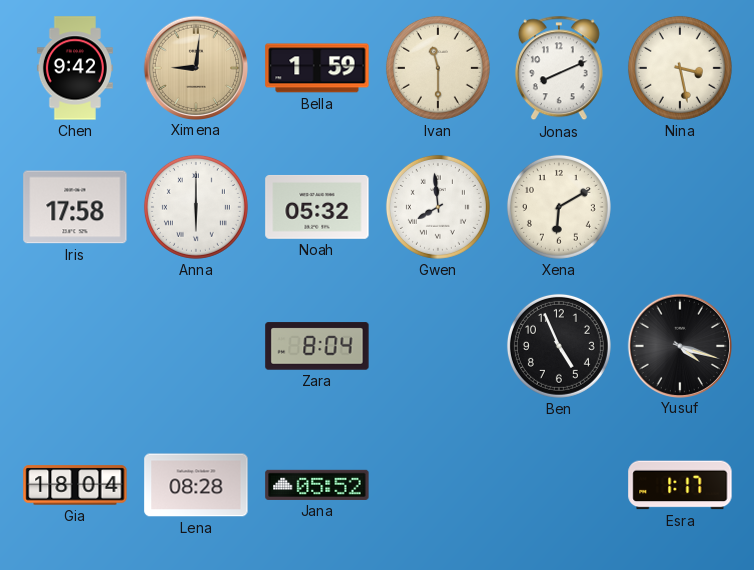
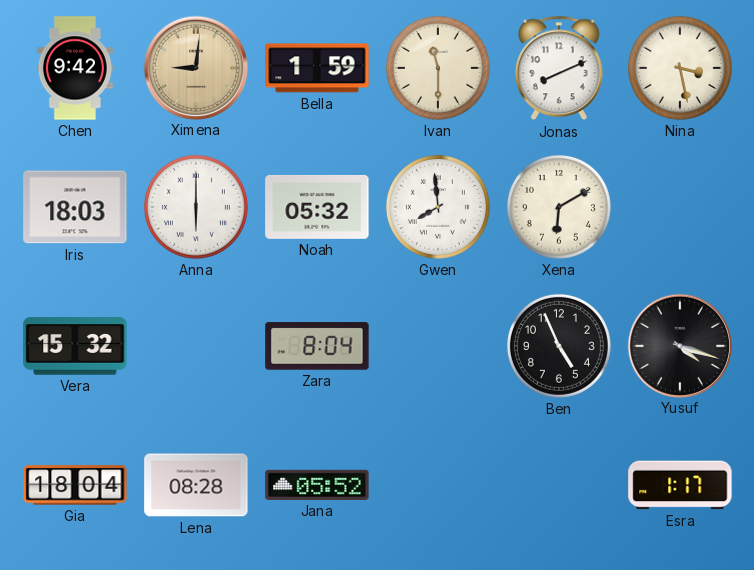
Iris: 17:58 -> 18:03
Vera: none -> 15:32
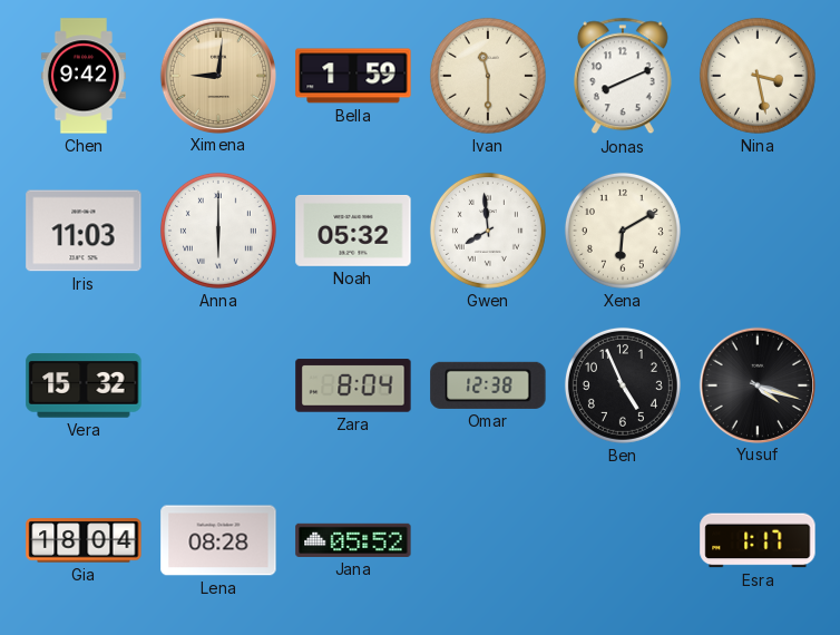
Iris: 18:03 -> 11:03
Omar: none -> 12:38
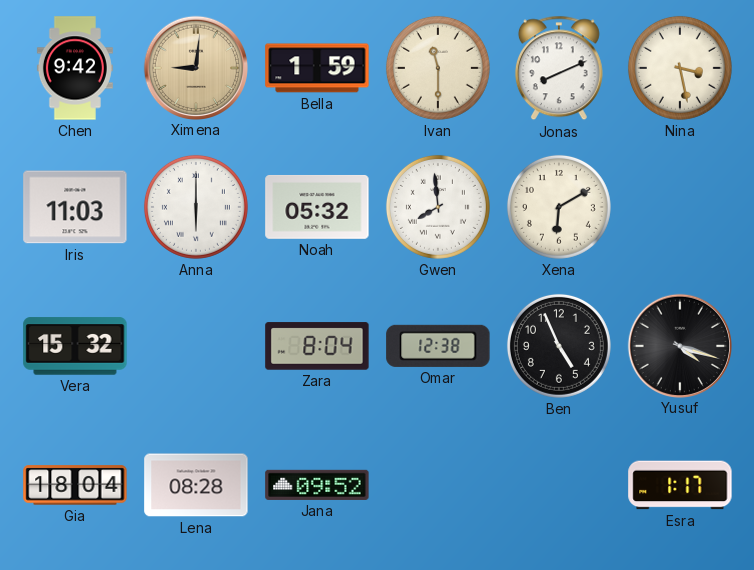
Jana: 05:52 -> 09:52
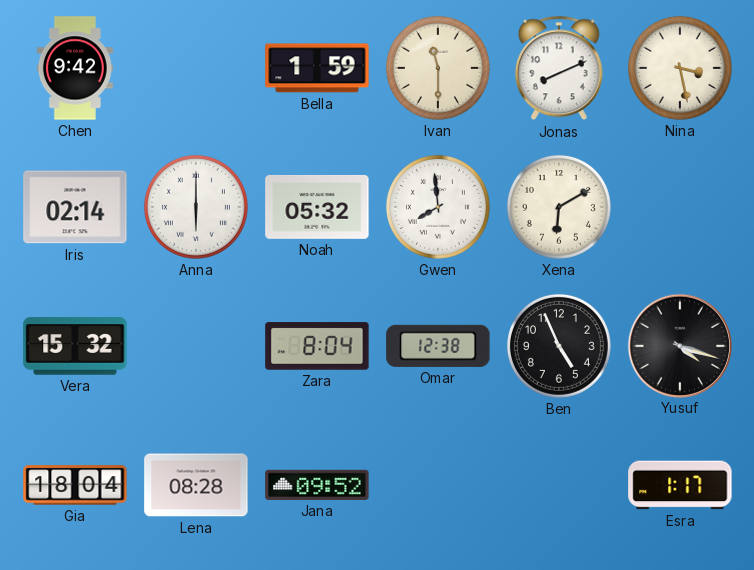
Ximena: 9:01 -> none
Iris: 11:03 -> 02:14
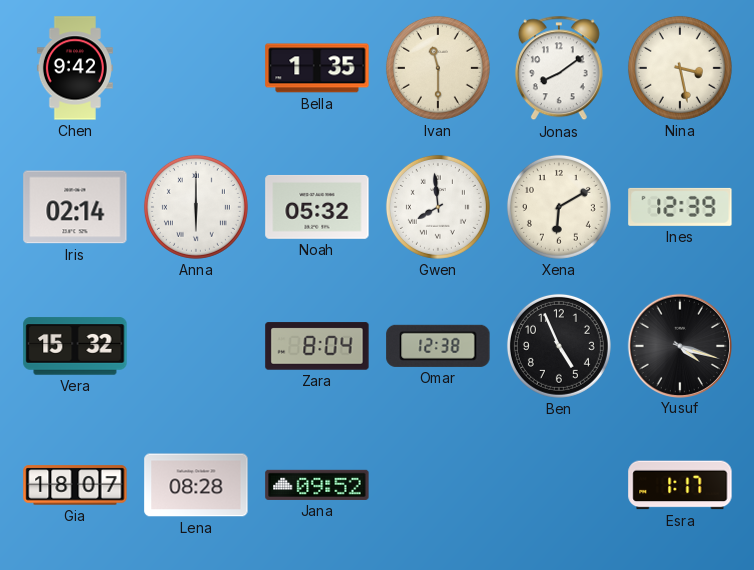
Bella: 1:59 -> 1:35
Jonas: 8:11 -> 8:09
Ines: none -> 12:39
Gia: 18:04 -> 18:07
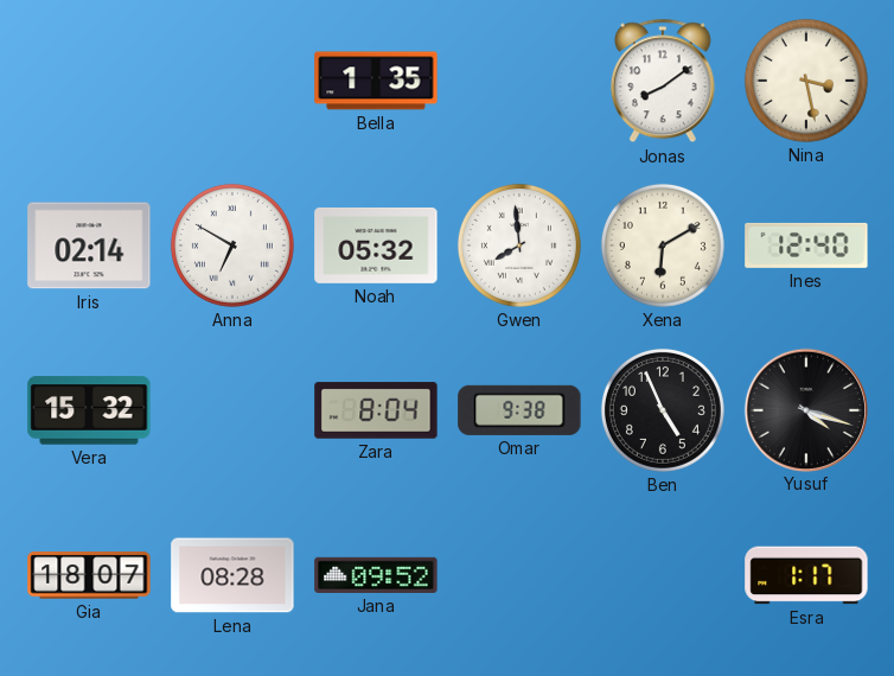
Chen: 9:42 -> none
Ivan: 11:30 -> none
Anna: 6:00 -> 6:50
Ines: 12:39 -> 12:40
Omar: 12:38 -> 9:38
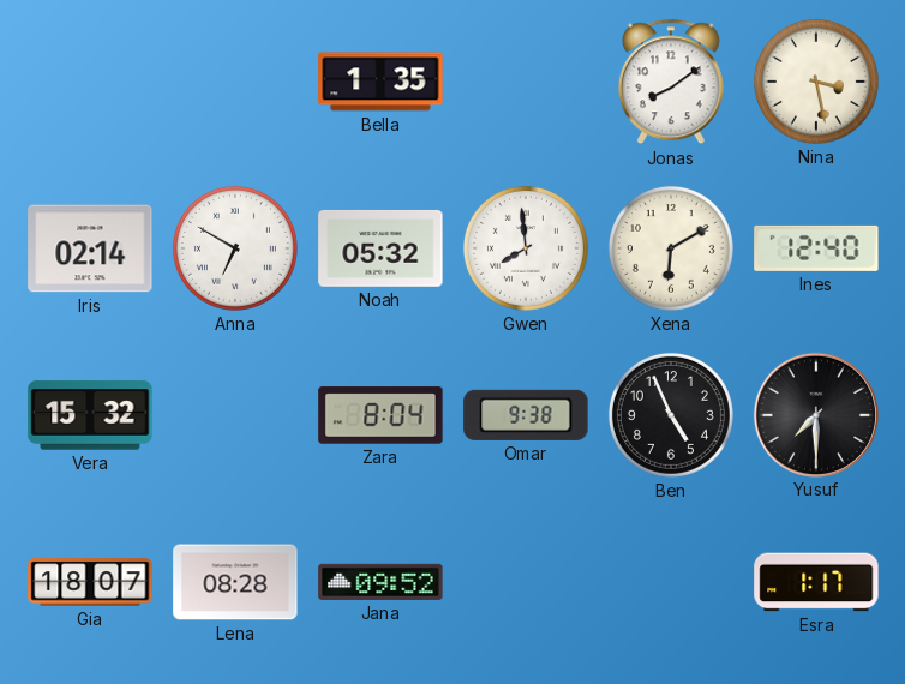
Yusuf: 4:18 -> 7:30
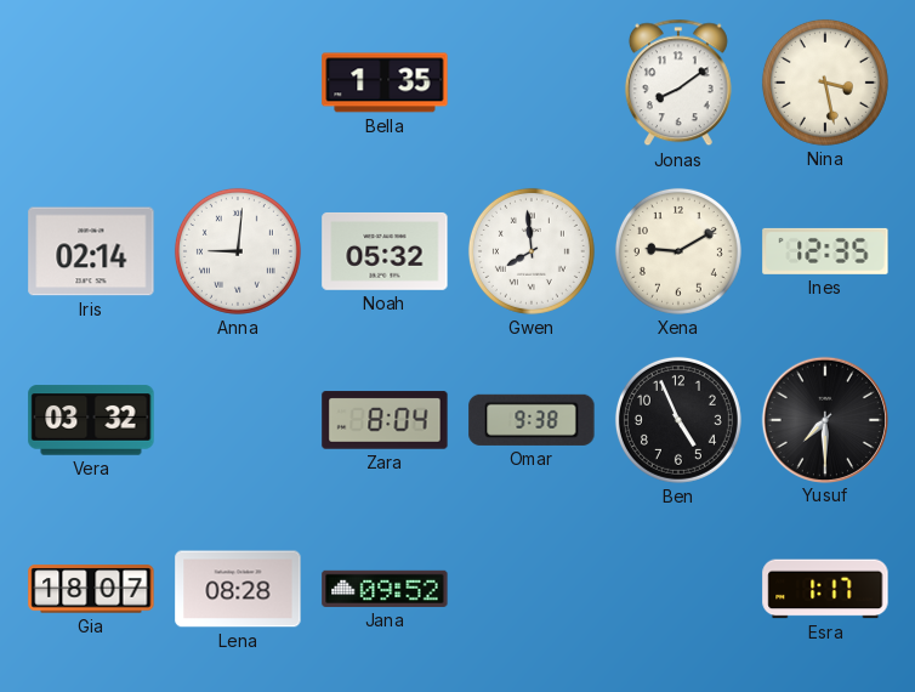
Anna: 6:50 -> 9:01
Xena: 6:10 -> 9:10
Ines: 12:40 -> 12:35
Vera: 15:32 -> 03:32
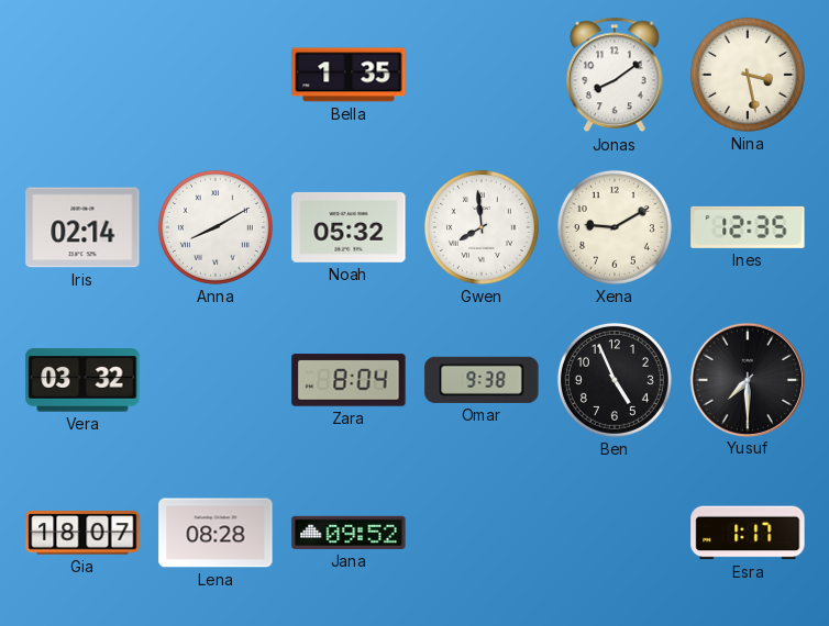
Anna: 9:01 -> 8:10
